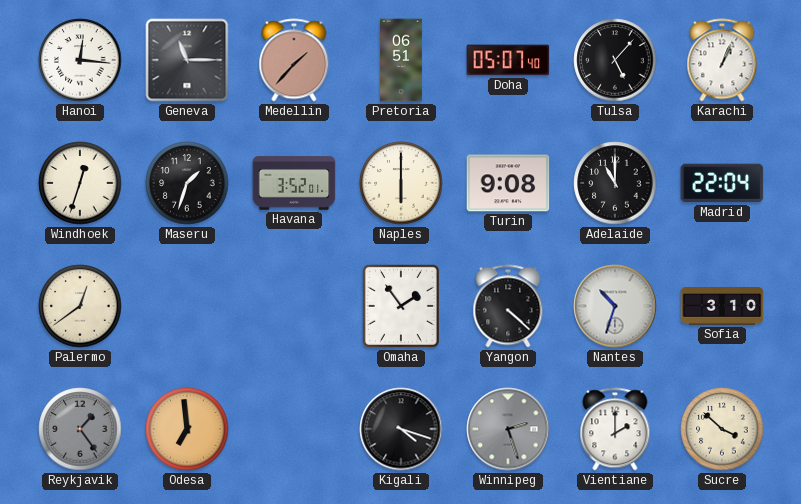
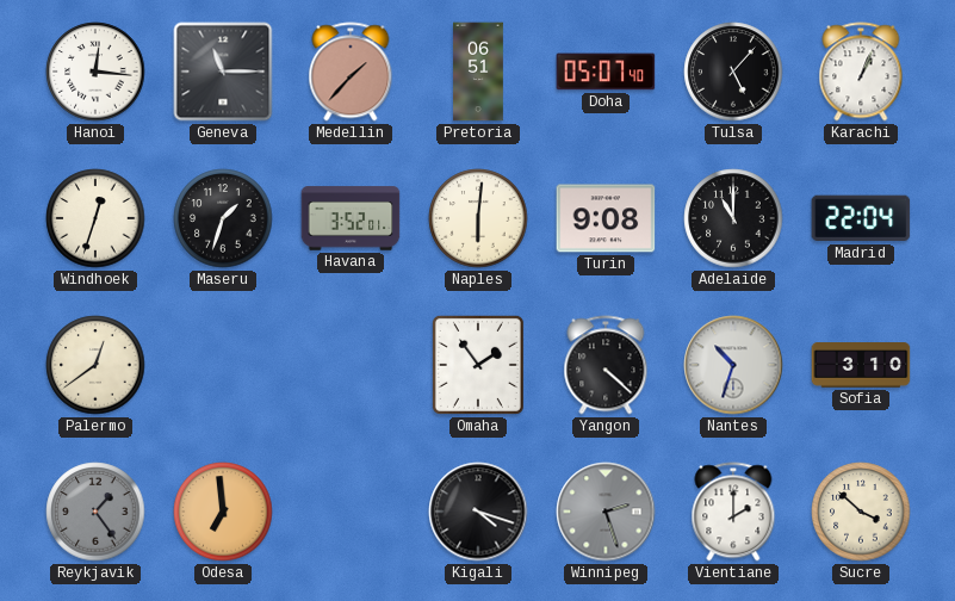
Naples: 6:00 -> 6:01
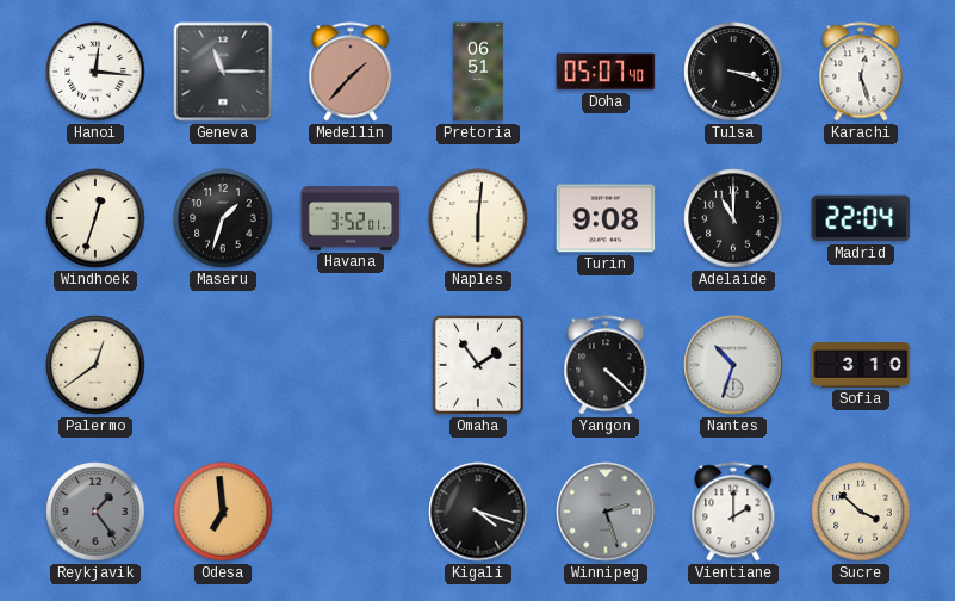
Tulsa: 5:07 -> 3:18
Karachi: 1:04 -> 12:27
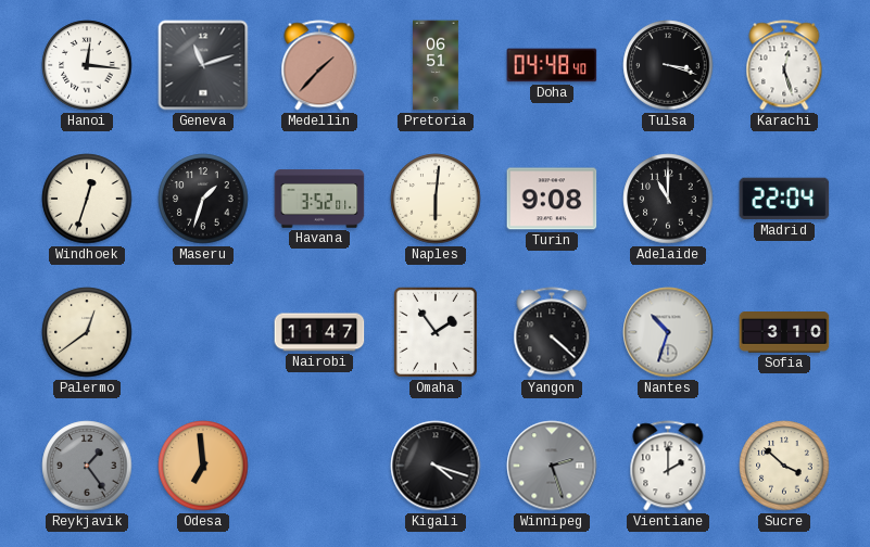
Geneva: 11:15 -> 11:12
Doha: 05:07 -> 04:48
Nairobi: none -> 11:47
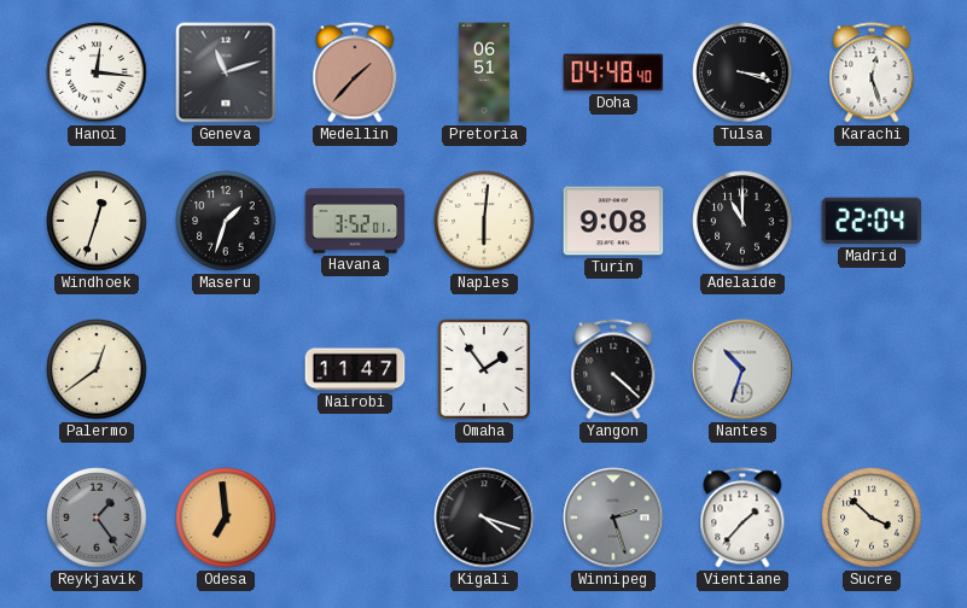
Sofia: 3:10 -> none
Vientiane: 2:00 -> 1:37
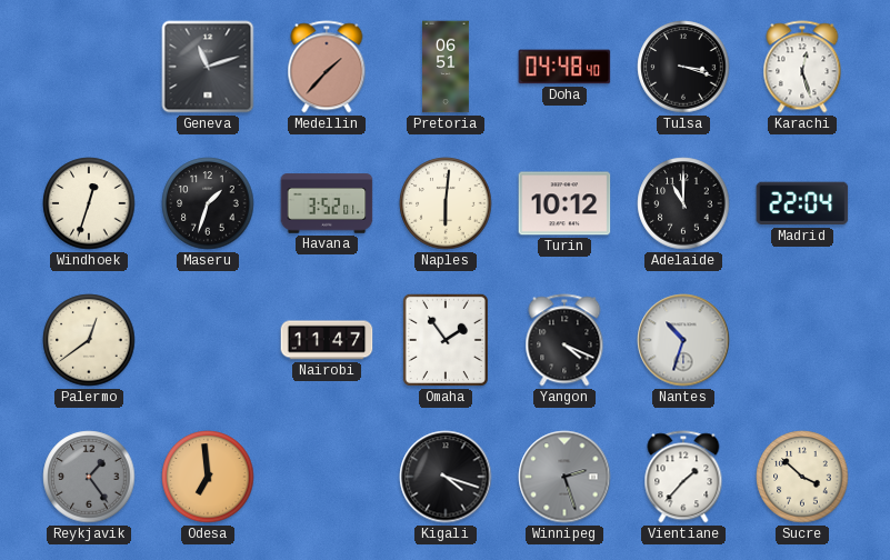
Hanoi: 12:16 -> none
Turin: 9:08 -> 10:12
Yangon: 4:22 -> 4:19
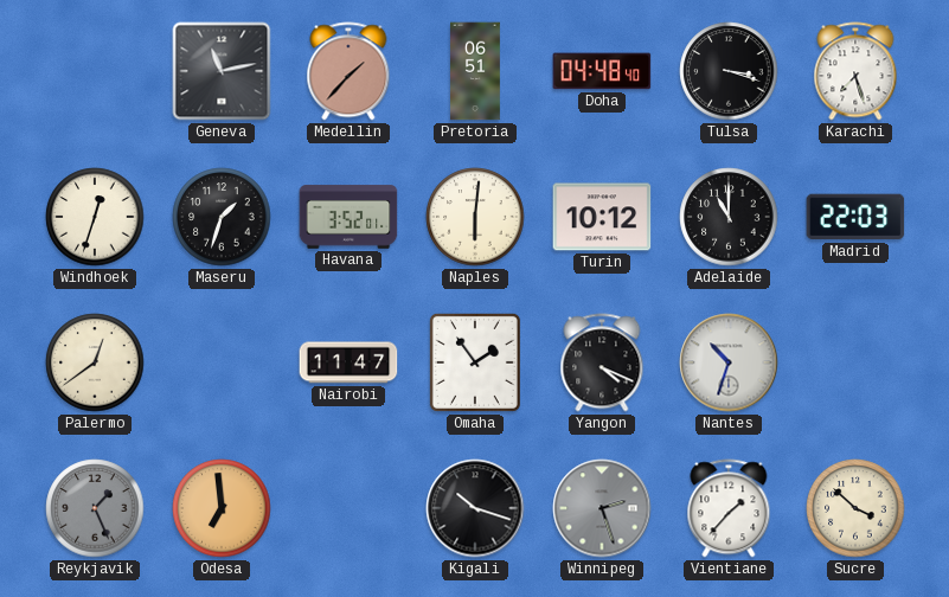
Geneva: 11:12 -> 11:13
Karachi: 12:27 -> 7:27
Madrid: 22:04 -> 22:03
Reykjavik: 1:24 -> 1:26
Kigali: 4:18 -> 10:18
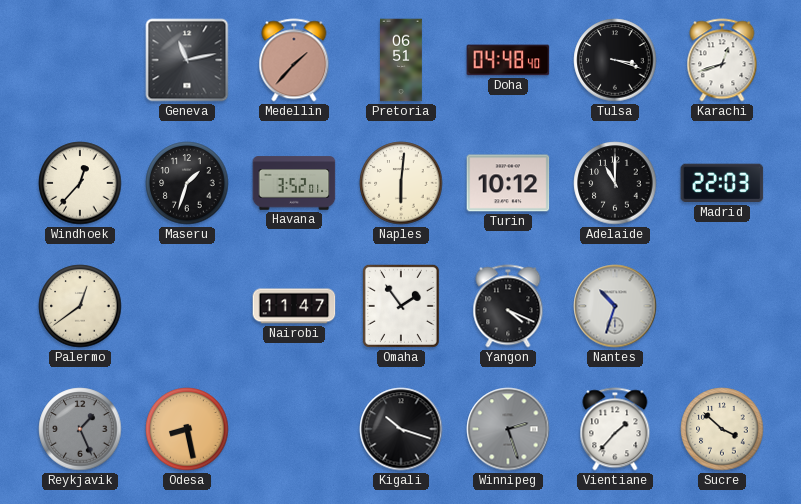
Karachi: 7:27 -> 12:42
Windhoek: 12:33 -> 12:37
Odesa: 6:59 -> 8:28
